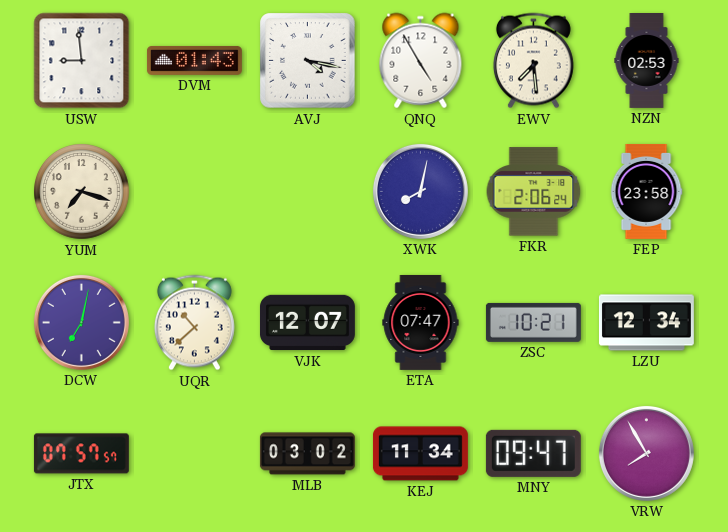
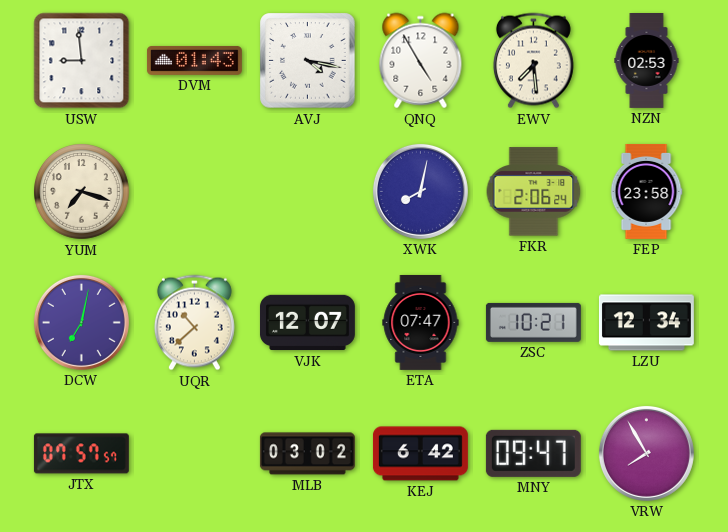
KEJ: 11:34 -> 6:42
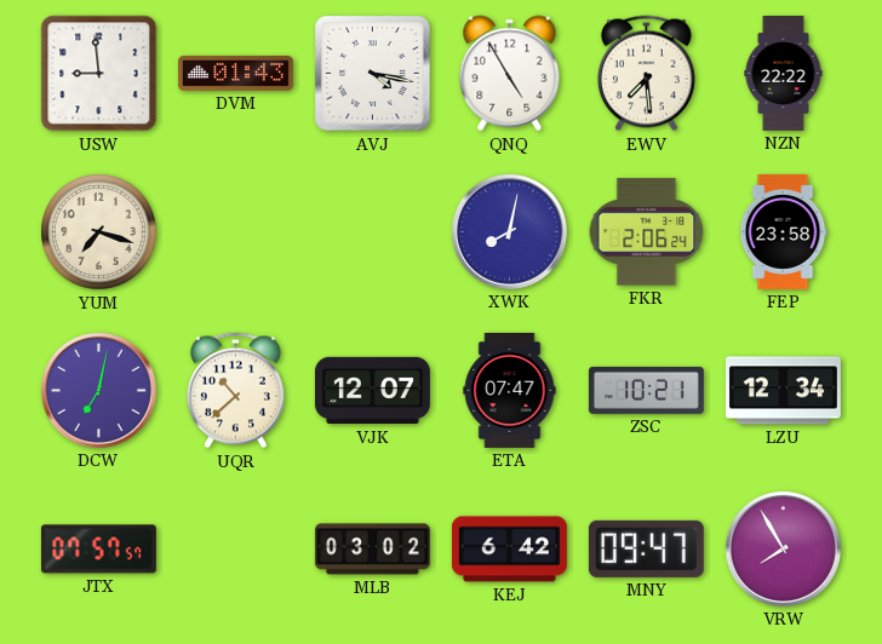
NZN: 02:53 -> 22:22
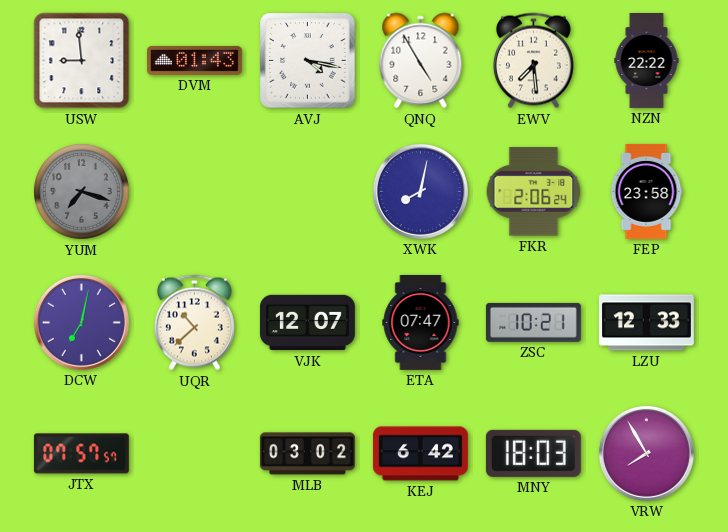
YUM dial: cream -> grey
LZU: 12:34 -> 12:33
MNY: 09:47 -> 18:03
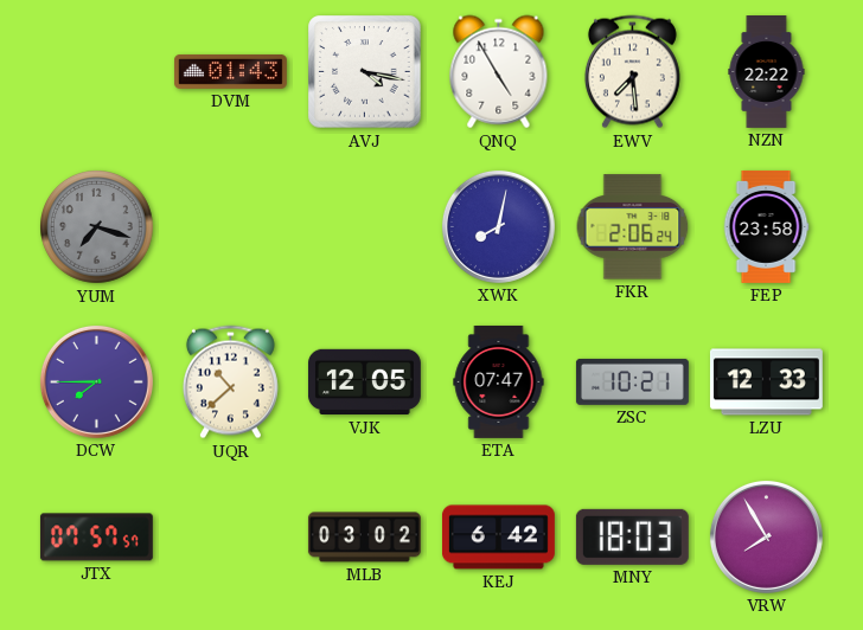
USW: 8:59 -> none
DCW: 7:02 -> 7:45
VJK: 12:07 -> 12:05
